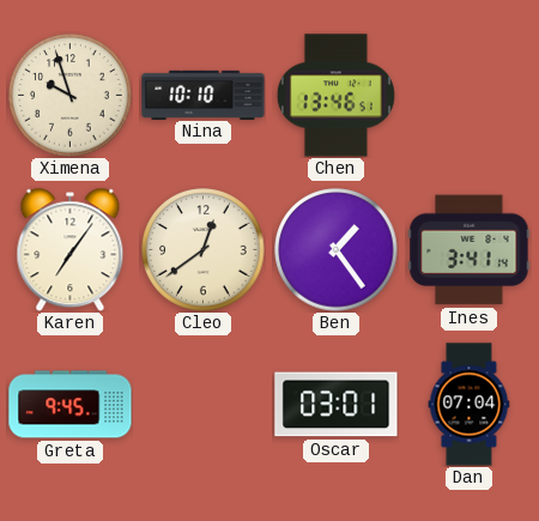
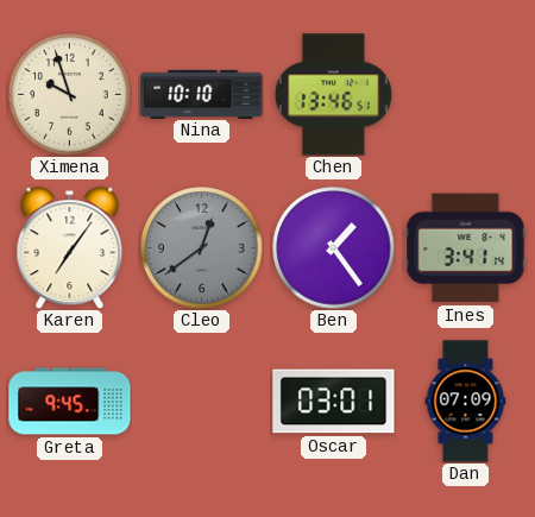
Cleo dial: cream -> grey
Dan: 07:04 -> 07:09
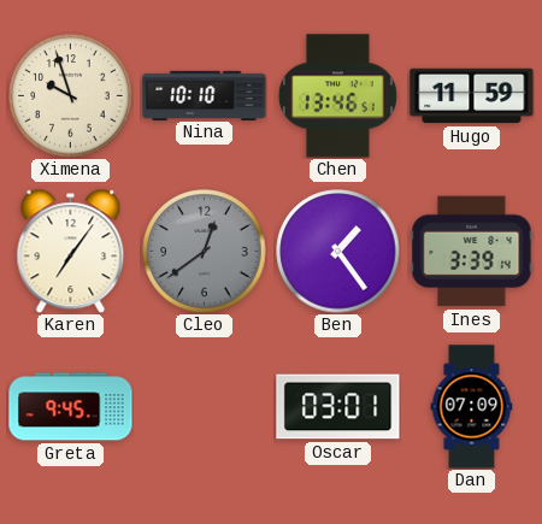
Hugo: none -> 11:59
Ines: 3:41 -> 3:39
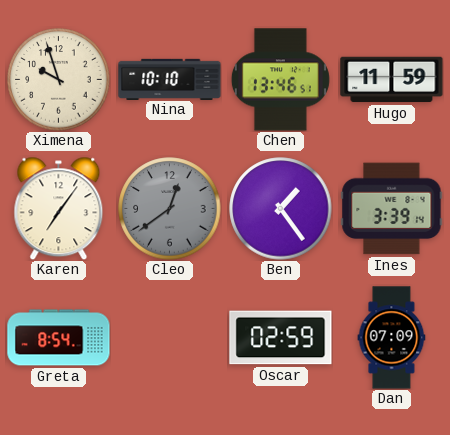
Greta: 9:45 -> 8:54
Oscar: 03:01 -> 02:59
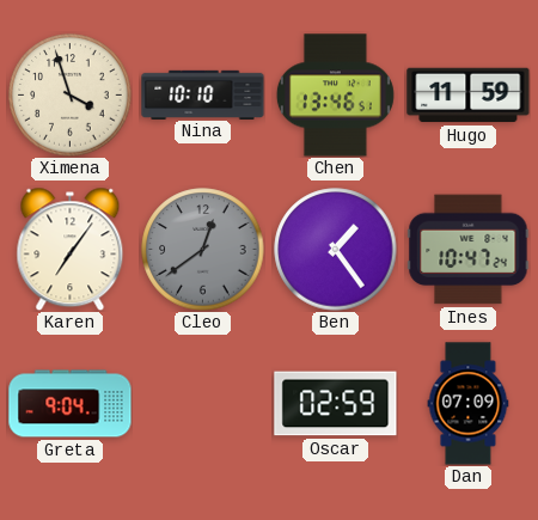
Ximena: 9:57 -> 3:57
Ines: 3:39 -> 10:47
Greta: 8:54 -> 9:04
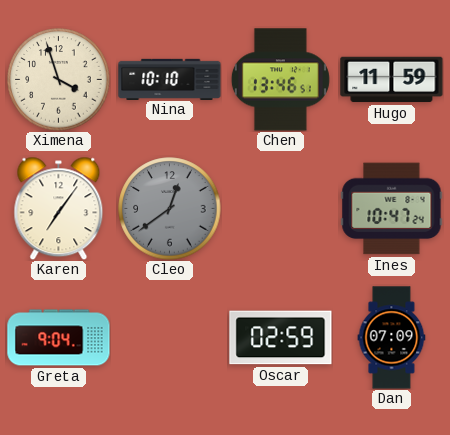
Ben: 1:24 -> none
